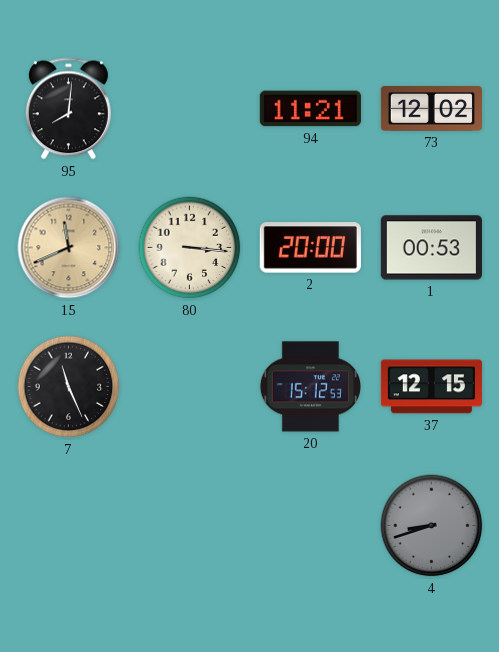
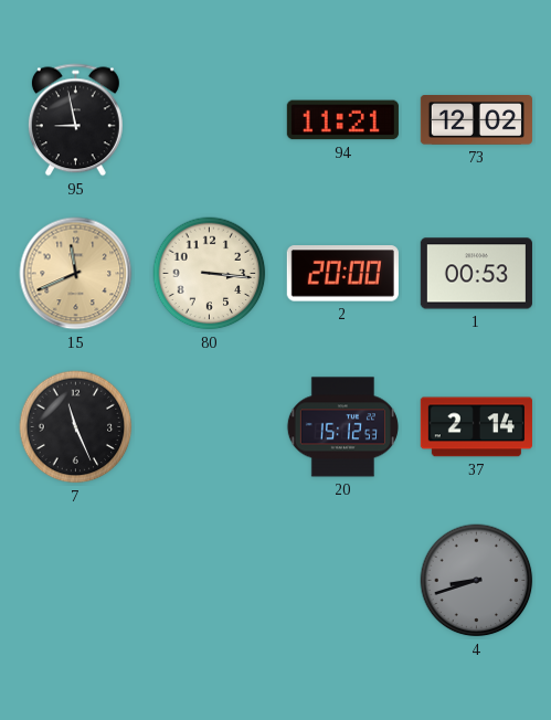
95: 8:01 -> 8:58
37: 12:15 -> 2:14
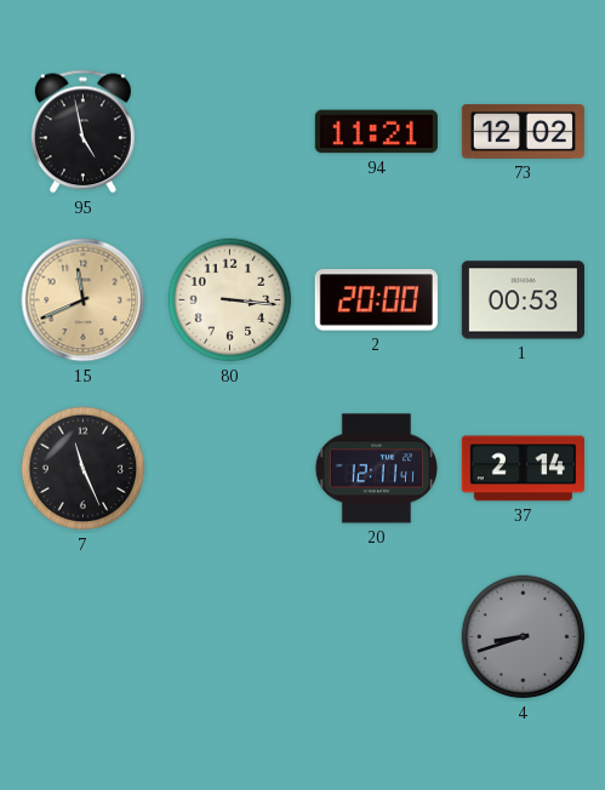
95: 8:58 -> 4:58
20: 15:12 -> 12:11
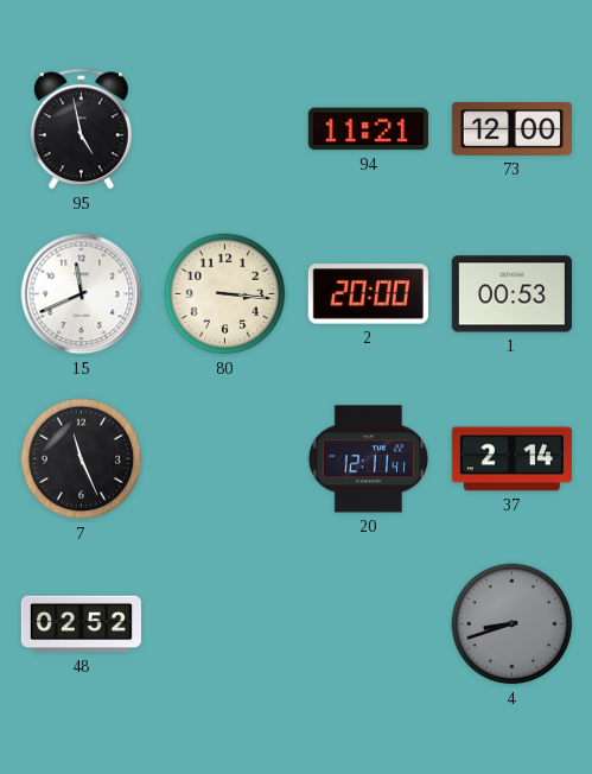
73: 12:02 -> 12:00
15 dial: champagne -> white
48: none -> 02:52
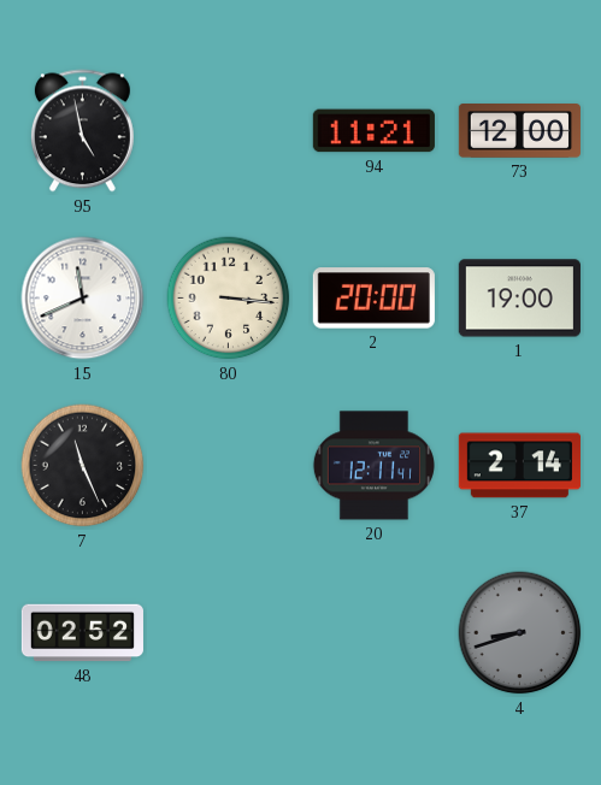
1: 00:53 -> 19:00
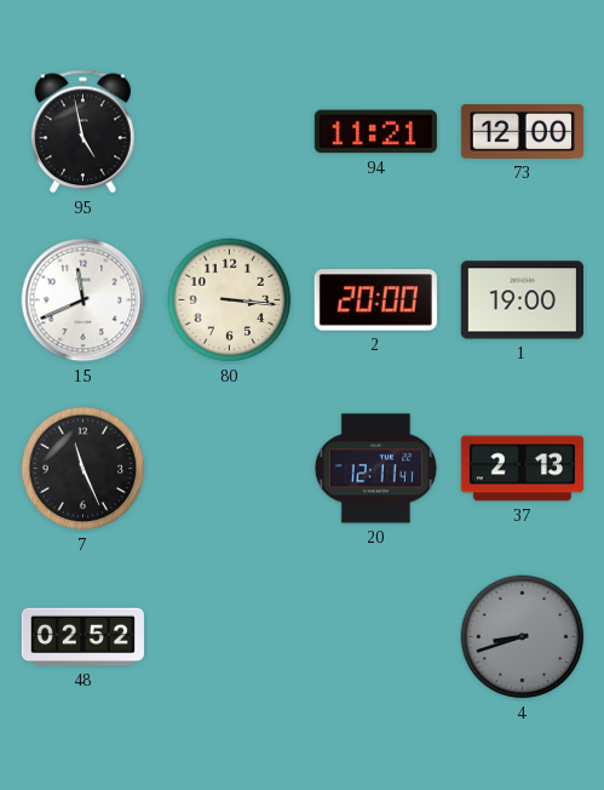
37: 2:14 -> 2:13
